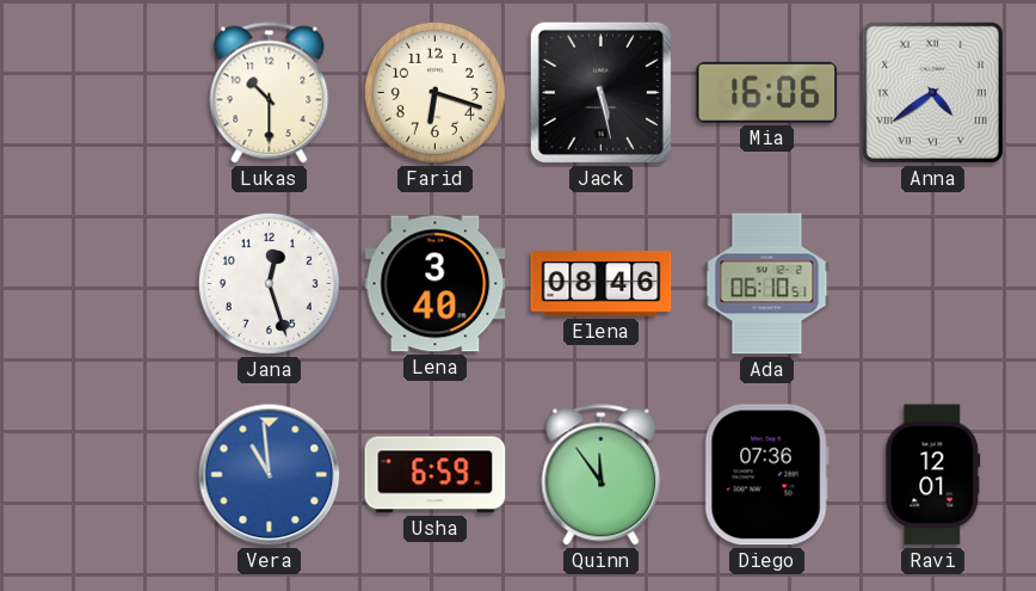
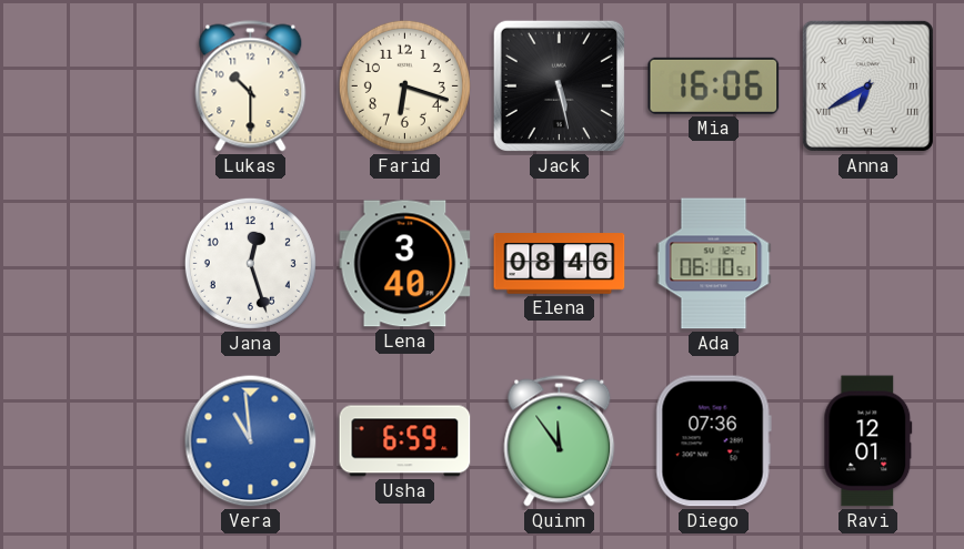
Anna: 4:39 -> 6:40
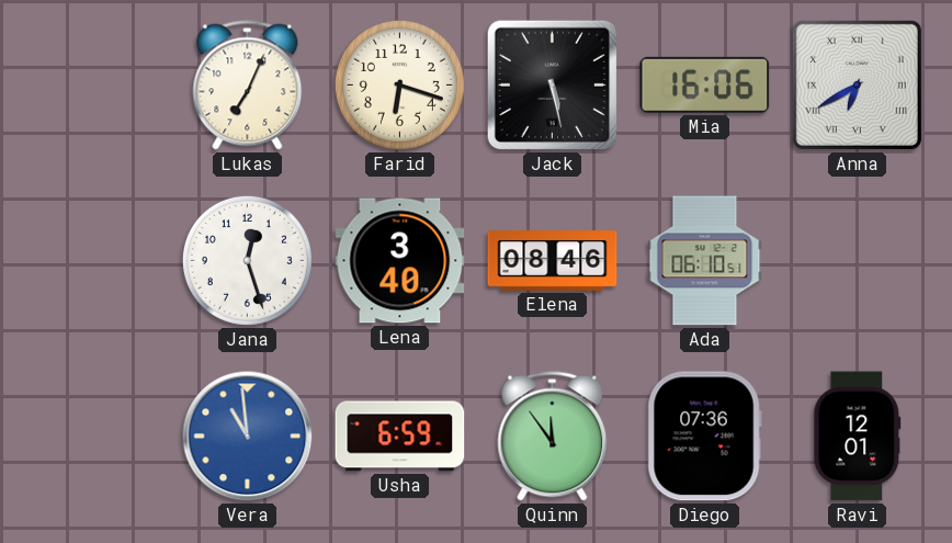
Lukas: 10:30 -> 7:04
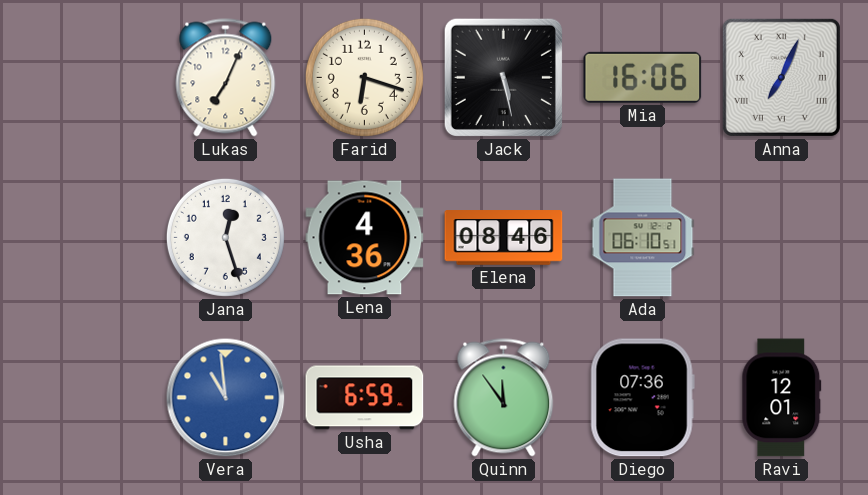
Anna: 6:40 -> 7:04
Lena: 3:40 -> 4:36
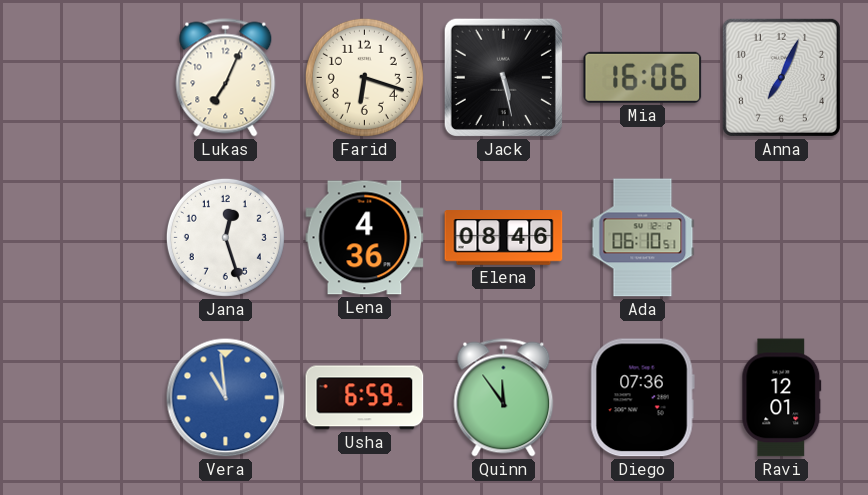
Anna numerals: Roman -> Arabic
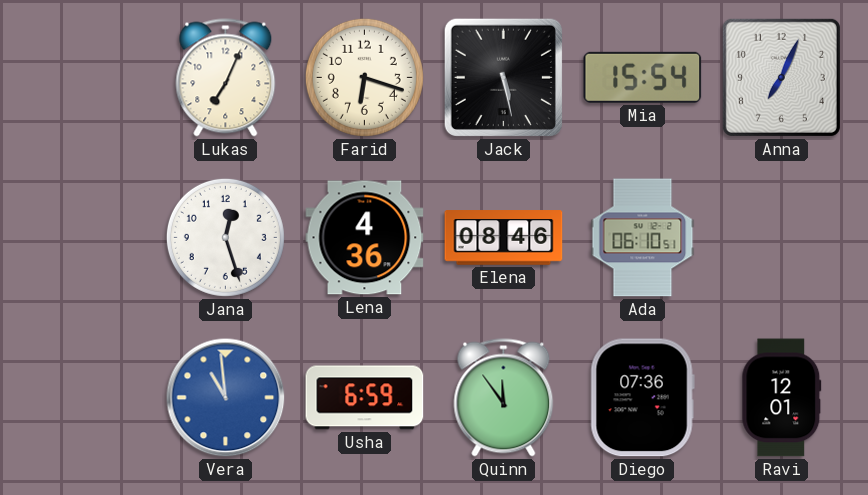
Mia: 16:06 -> 15:54
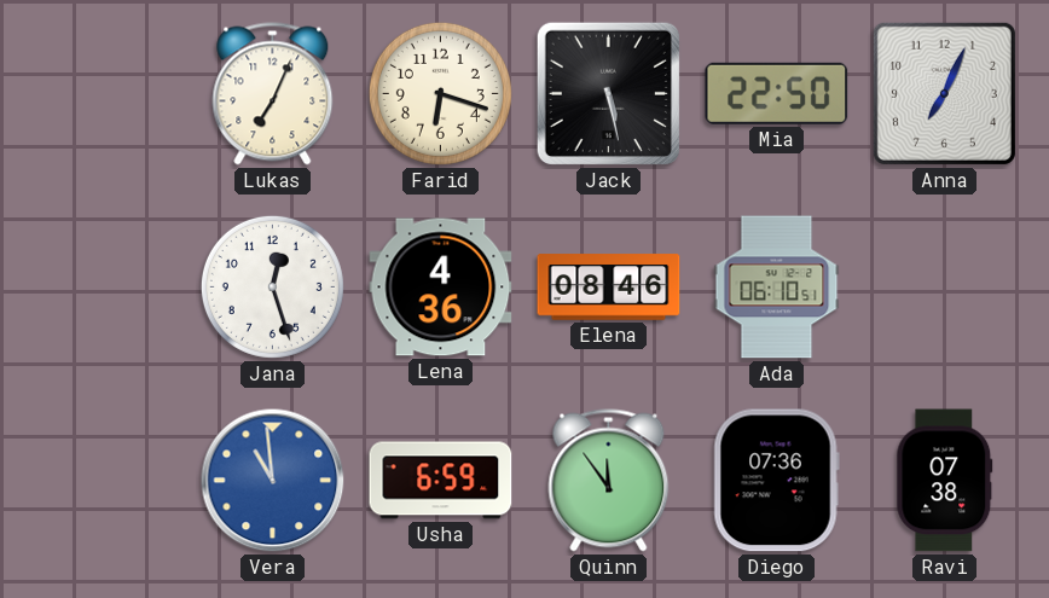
Mia: 15:54 -> 22:50
Ravi: 12:01 -> 07:38
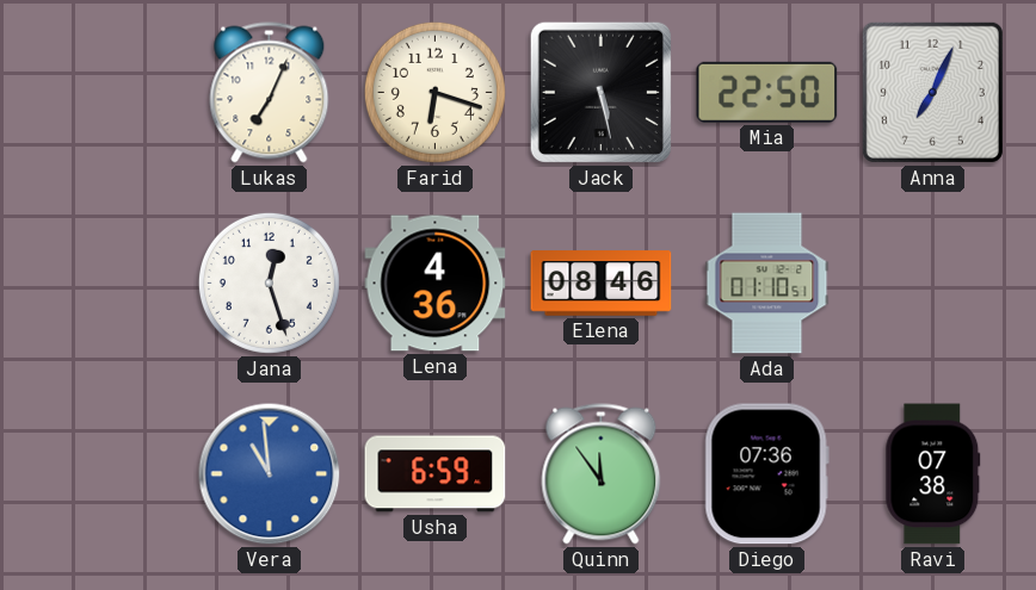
Ada: 06:10 -> 01:10
